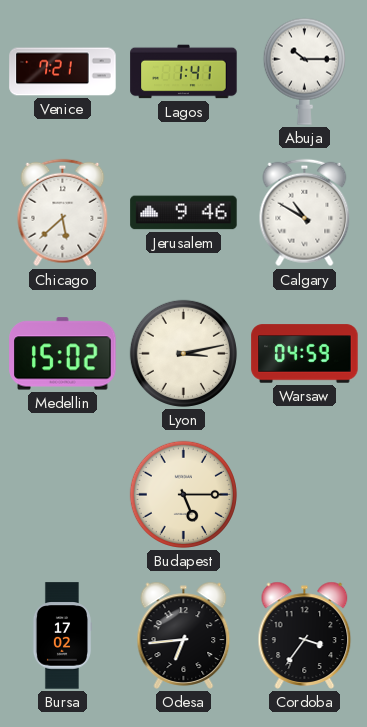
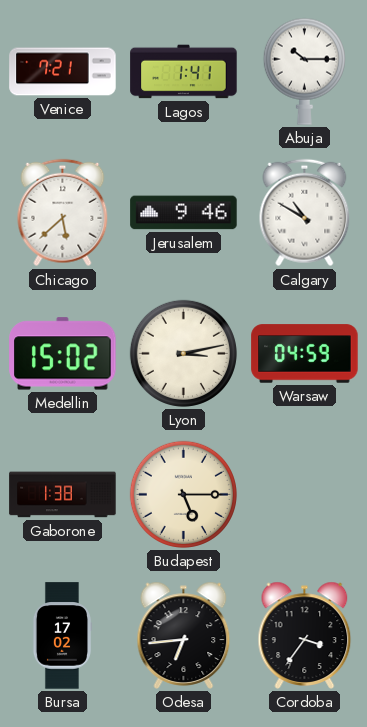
Gaborone: none -> 1:38
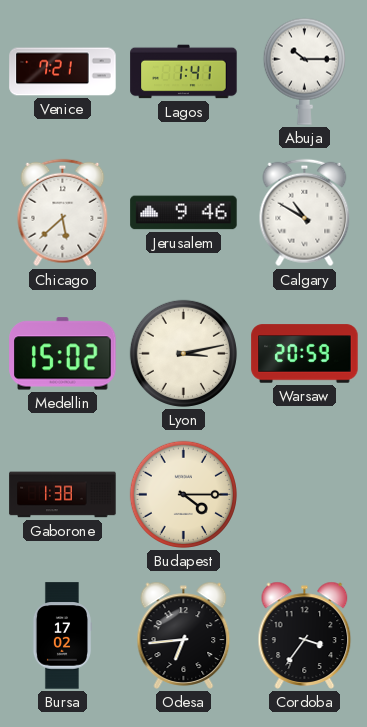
Warsaw: 04:59 -> 20:59
Budapest: 5:15 -> 4:15
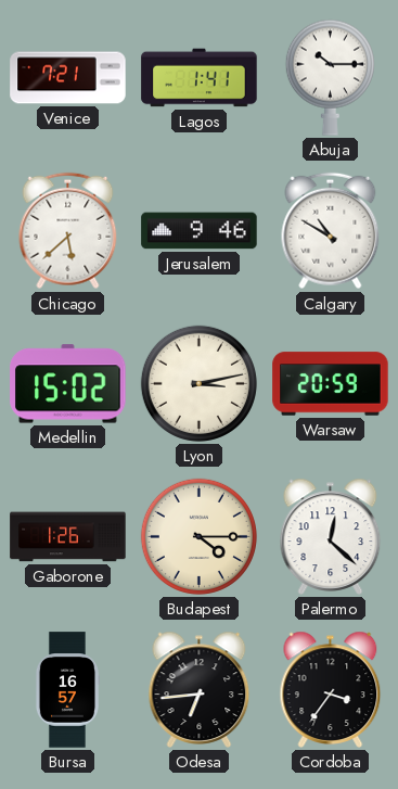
Gaborone: 1:38 -> 1:26
Palermo: none -> 12:22
Bursa: 17:02 -> 16:57
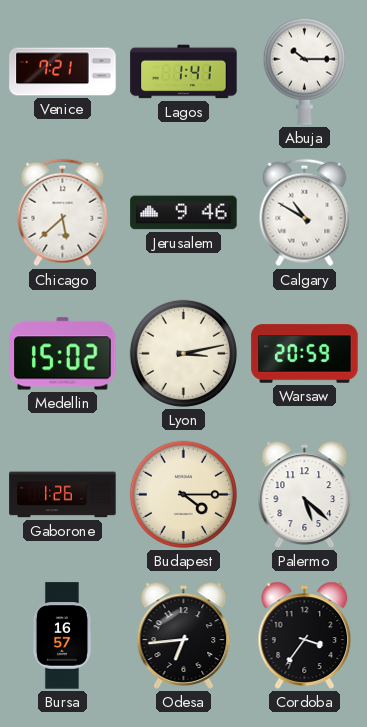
Palermo: 12:22 -> 5:22
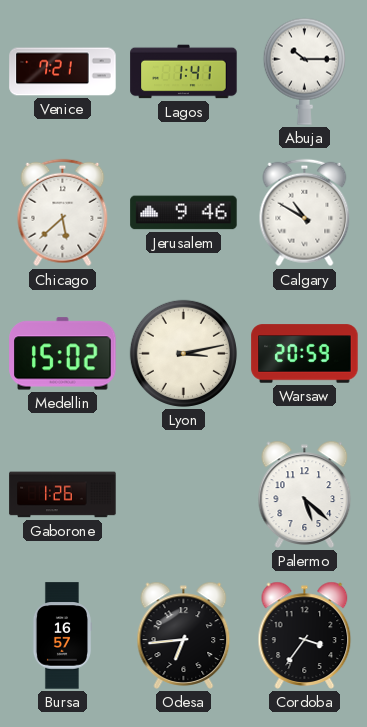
Budapest: 4:15 -> none
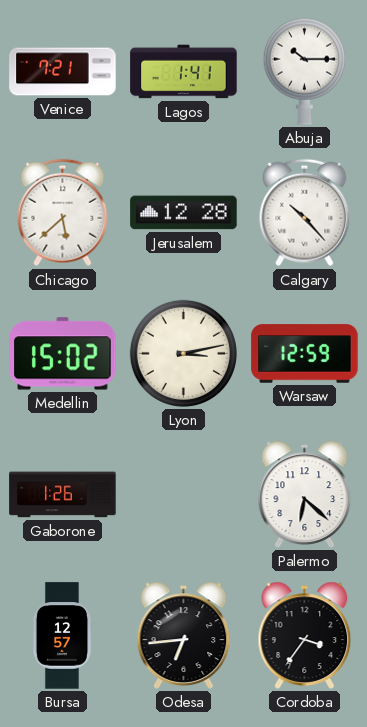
Jerusalem: 9:46 -> 12:28
Calgary: 10:50 -> 10:23
Warsaw: 20:59 -> 12:59
Palermo: 5:22 -> 6:22
Bursa: 16:57 -> 12:57
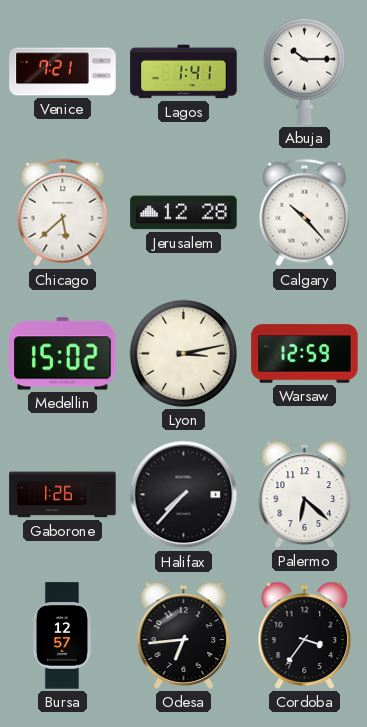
Halifax: none -> 7:37
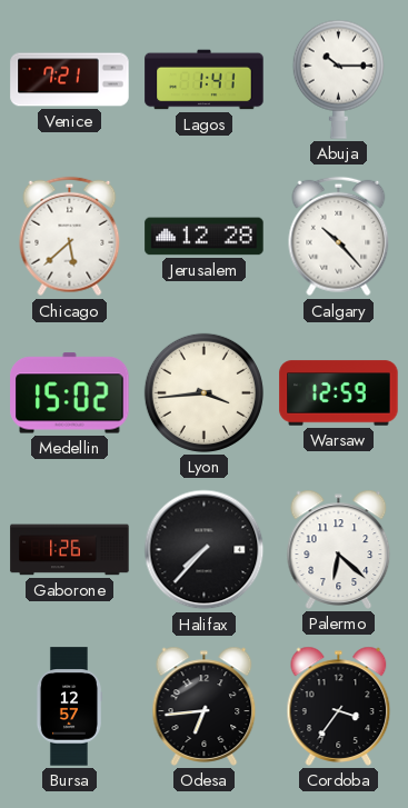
Lyon: 3:13 -> 3:44
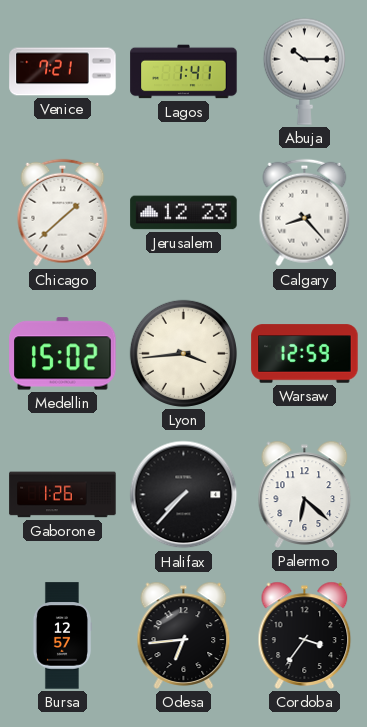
Chicago: 5:38 -> 1:38
Jerusalem: 12:28 -> 12:23
Calgary: 10:23 -> 8:23
